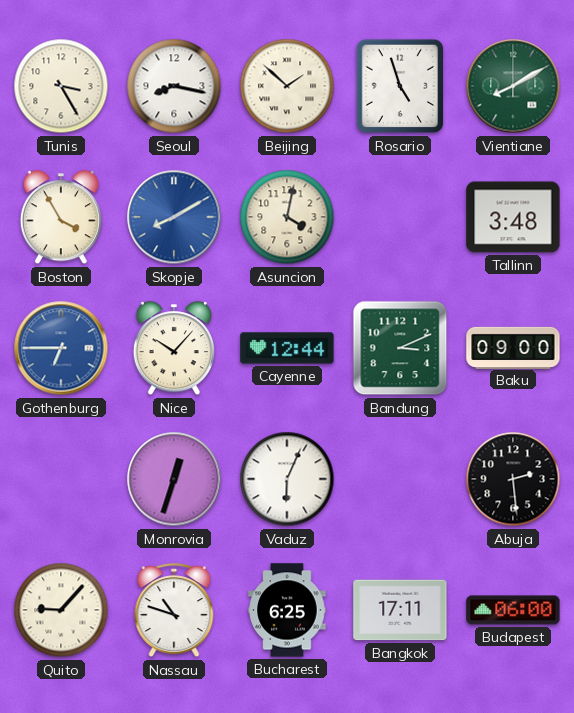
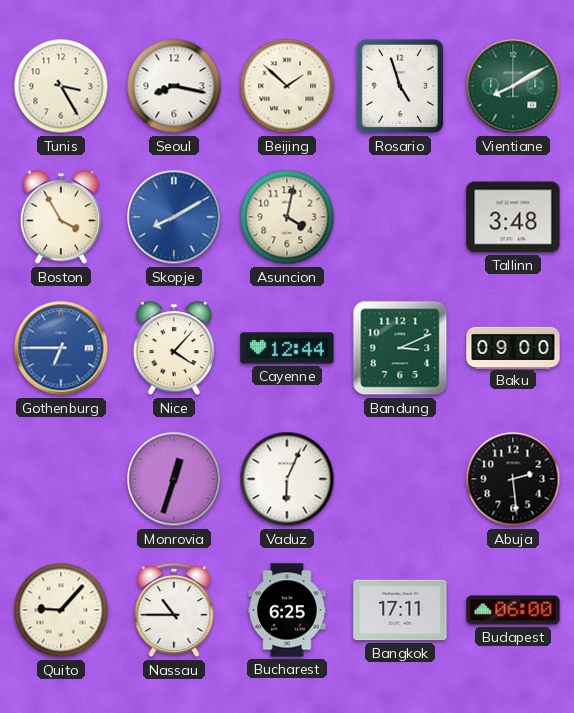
Nice: 10:07 -> 4:07
Nassau: 10:48 -> 10:45
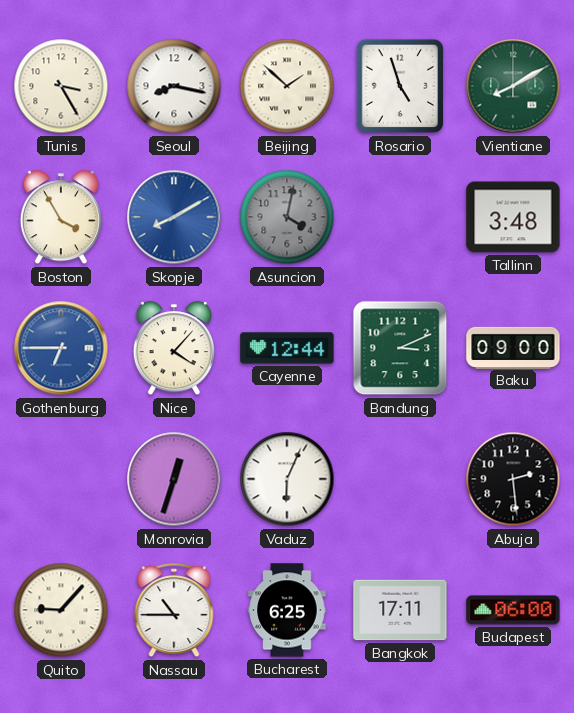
Asuncion dial: cream -> grey
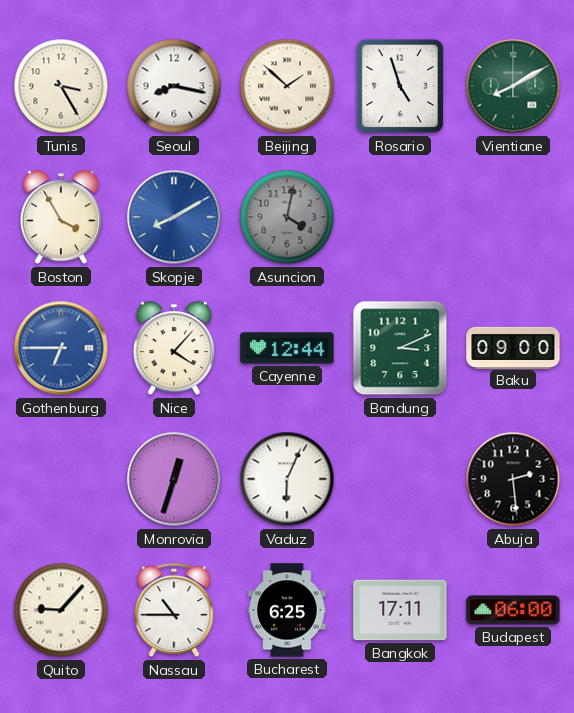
Tallinn: 3:48 -> none
